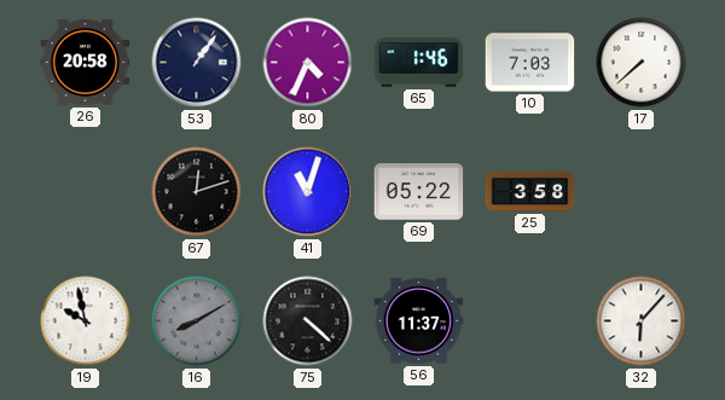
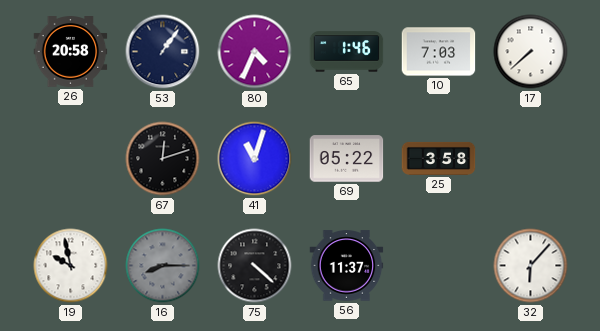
16: 8:10 -> 8:15
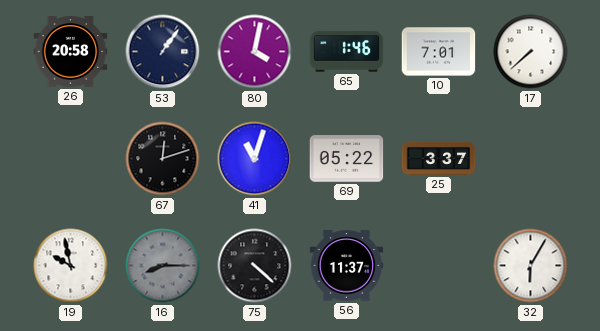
80: 4:34 -> 4:02
10: 7:03 -> 7:01
25: 3:58 -> 3:37
32: 6:07 -> 6:05
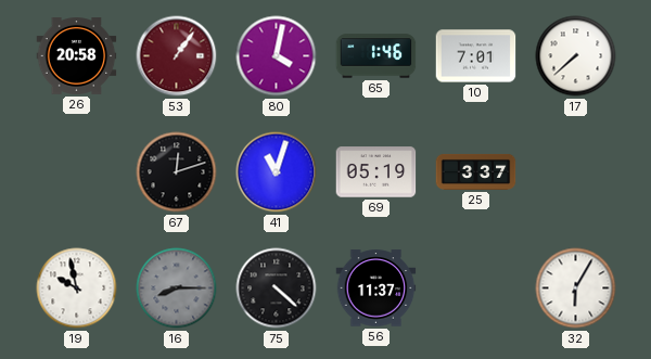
53 dial: navy -> burgundy
69: 05:22 -> 05:19
